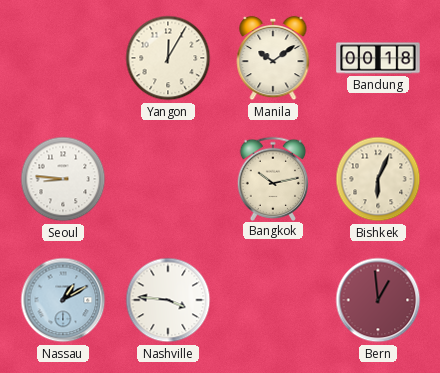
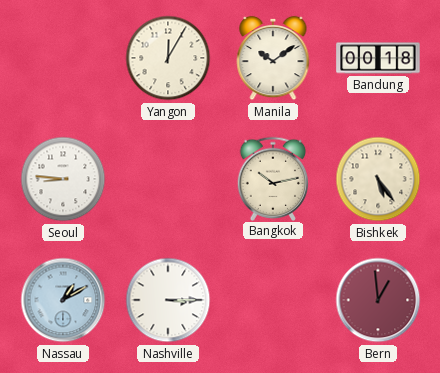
Bishkek: 6:04 -> 5:24
Nashville: 3:46 -> 3:15
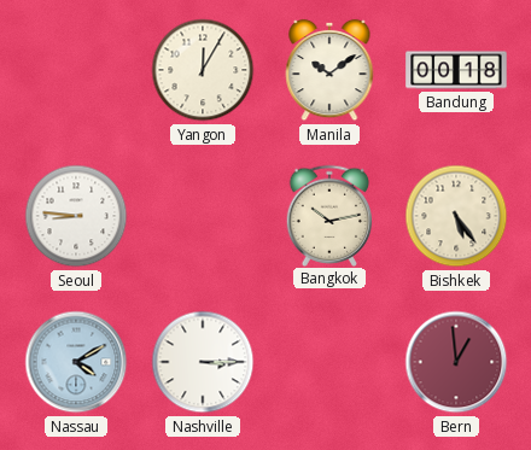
Nassau: 1:10 -> 4:10
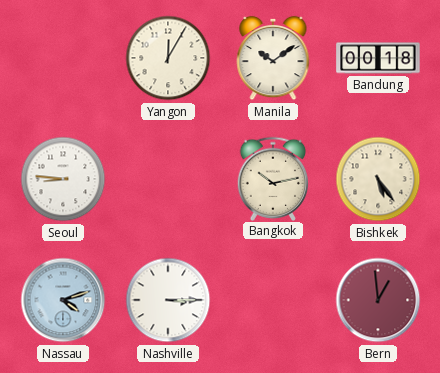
Nassau: 4:10 -> 4:12
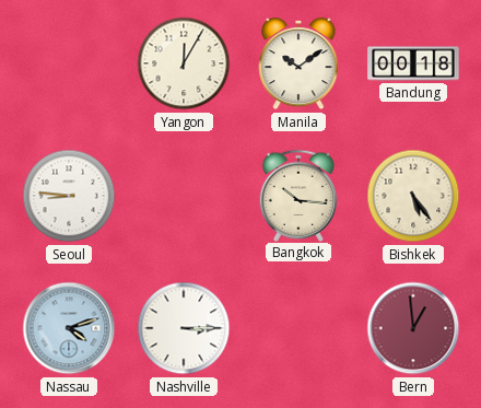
Bangkok: 10:13 -> 10:16
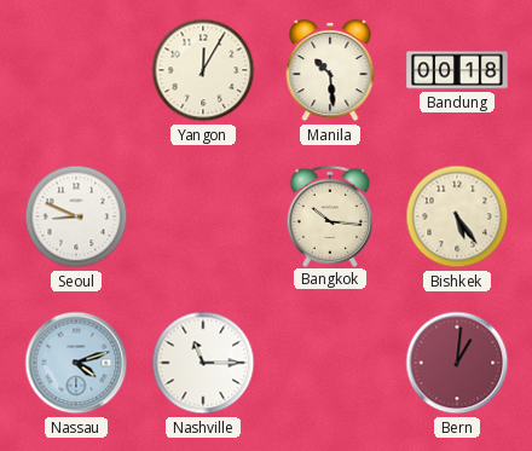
Manila: 10:09 -> 10:29
Seoul: 8:46 -> 8:49
Nashville: 3:15 -> 11:15
Bern: 12:59 -> 1:01
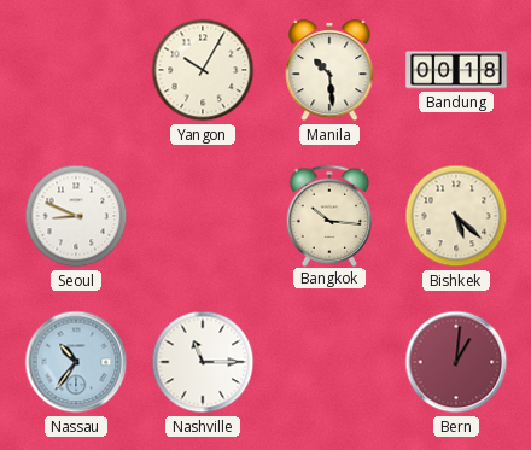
Yangon: 12:05 -> 10:05
Bishkek: 5:24 -> 5:22
Nassau: 4:12 -> 10:36
